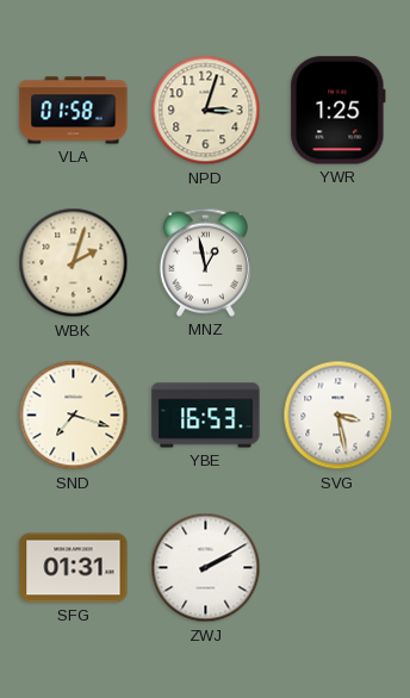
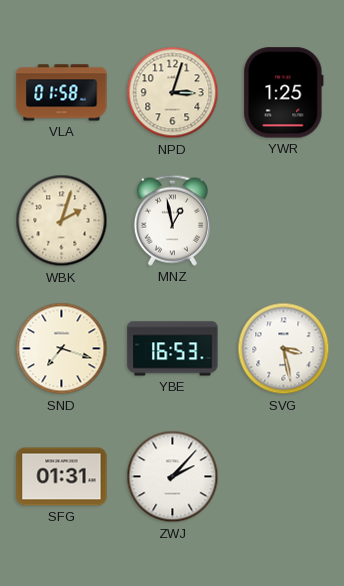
ZWJ: 2:10 -> 2:07
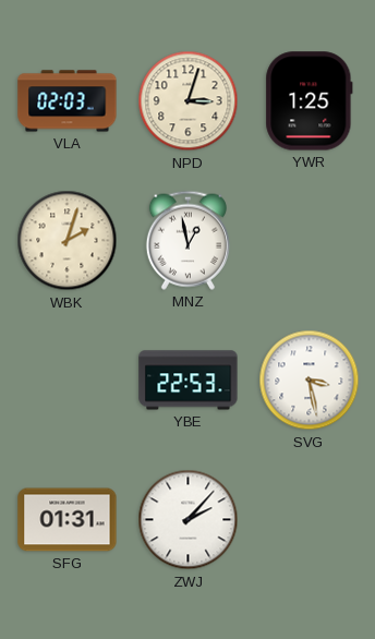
VLA: 01:58 -> 02:03
SND: 7:18 -> none
YBE: 16:53 -> 22:53
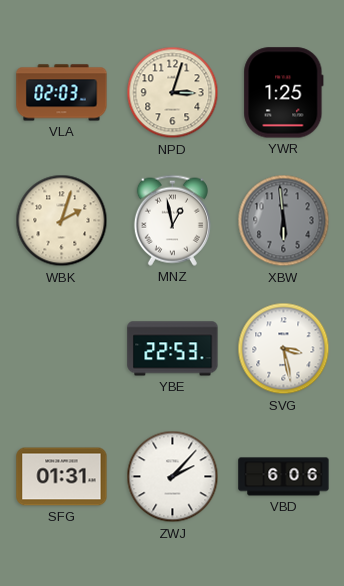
XBW: none -> 5:59
VBD: none -> 6:06
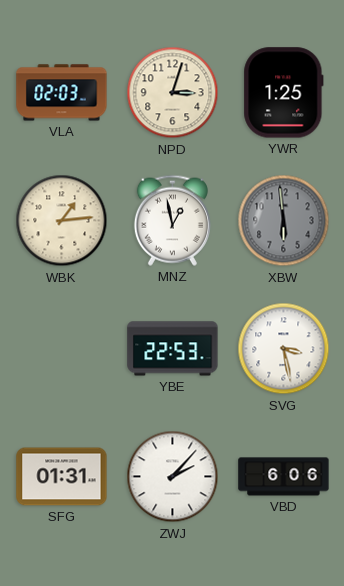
WBK: 2:03 -> 1:14
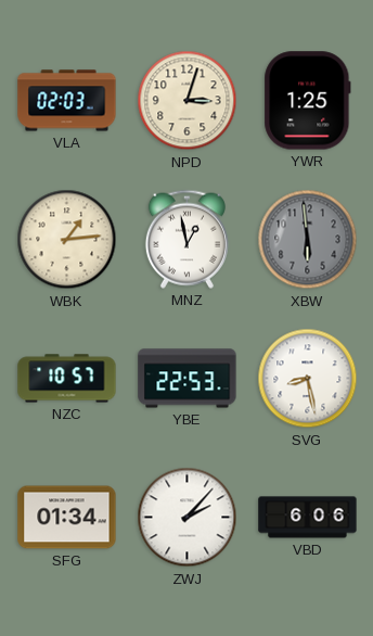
NZC: none -> 10:57
SVG: 3:28 -> 8:28
SFG: 01:31 -> 01:34
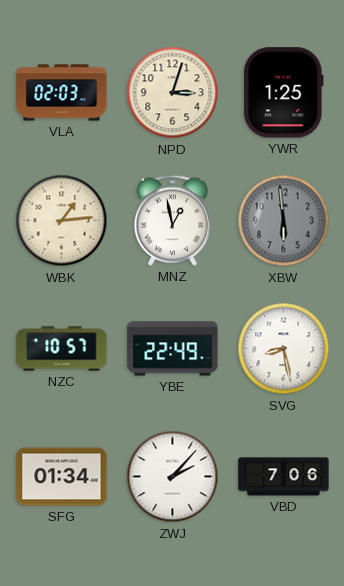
YBE: 22:53 -> 22:49
VBD: 6:06 -> 7:06
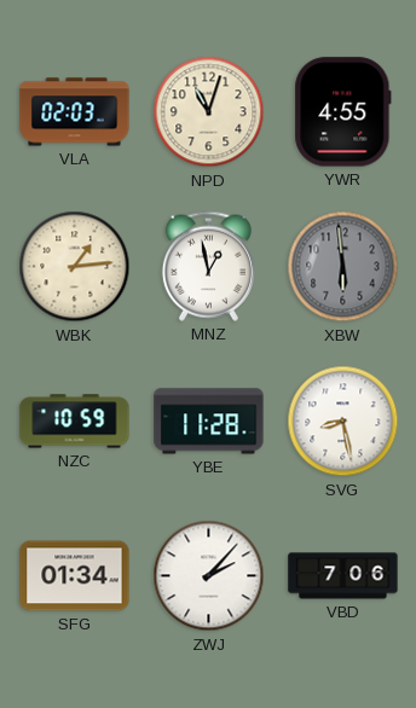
NPD: 3:03 -> 11:03
YWR: 1:25 -> 4:55
NZC: 10:57 -> 10:59
YBE: 22:49 -> 11:28
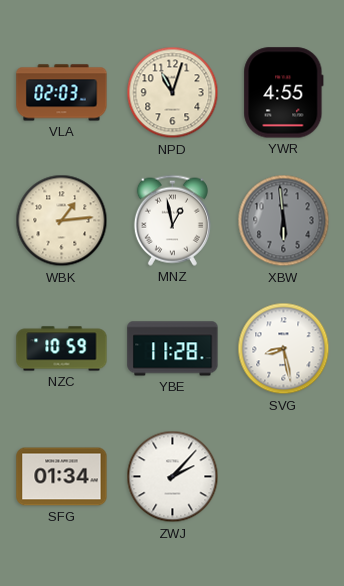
VBD: 7:06 -> none
